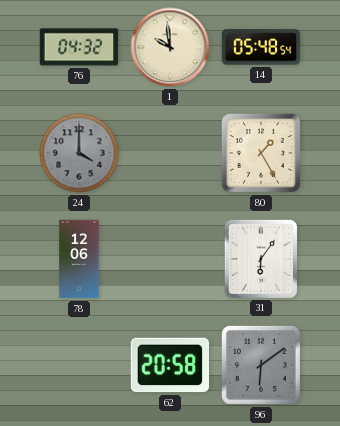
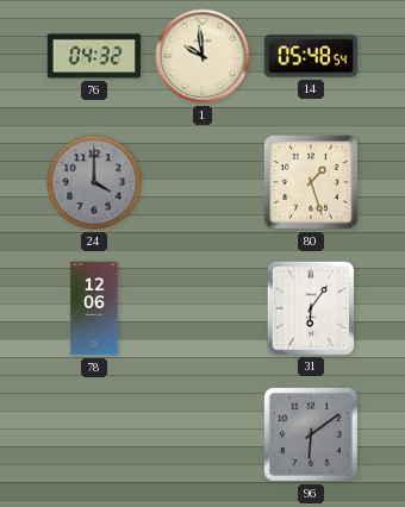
80: 1:25 -> 1:27
62: 20:58 -> none
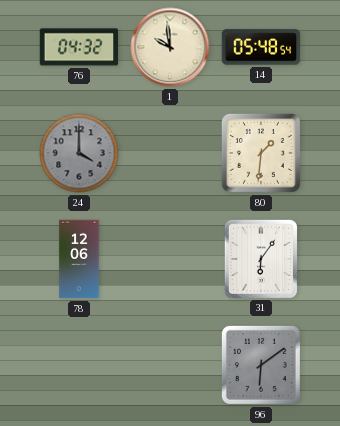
80: 1:27 -> 1:31
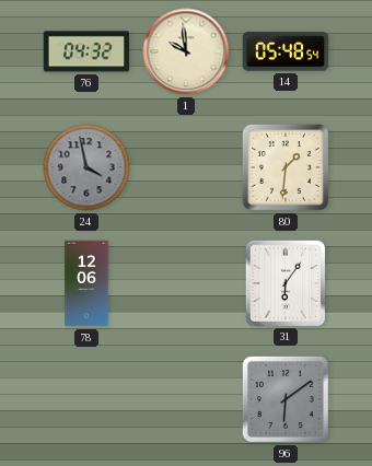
24: 4:00 -> 3:58
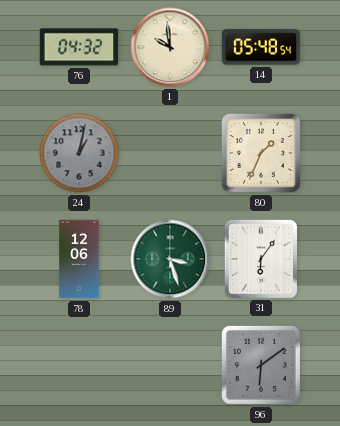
24: 3:58 -> 1:02
80: 1:31 -> 1:34
89: none -> 3:27
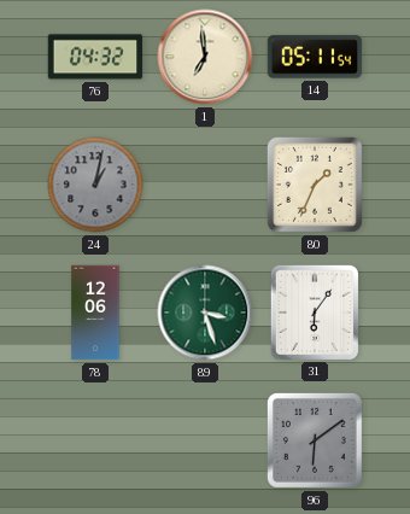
1: 9:59 -> 6:59
14: 05:48 -> 05:11
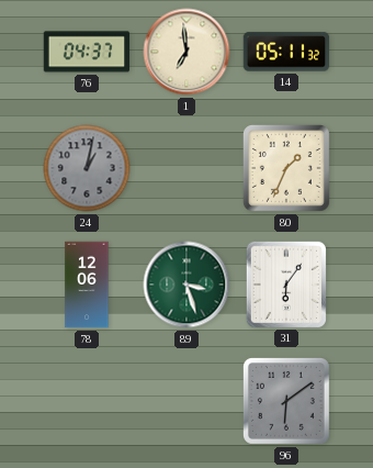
76: 04:32 -> 04:37
14: 05:11:54 -> 05:11:32
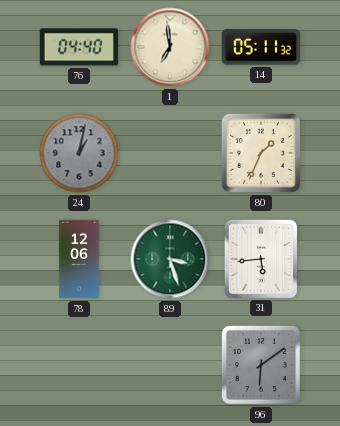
76: 04:37 -> 04:40
31: 6:06 -> 5:44
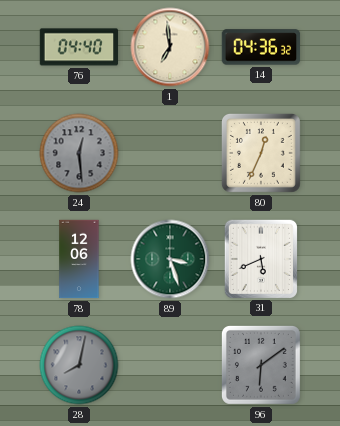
14: 05:11 -> 04:36
24: 1:02 -> 12:29
80: 1:34 -> 12:34
31: 5:44 -> 5:41
28: none -> 8:02
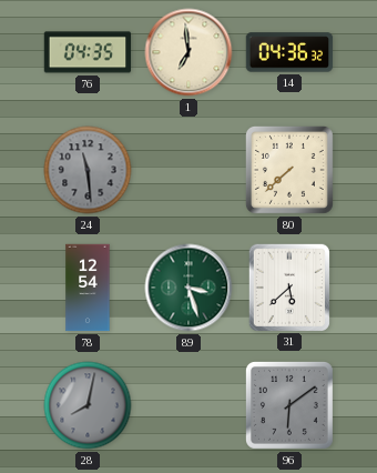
76: 04:40 -> 04:35
24: 12:29 -> 11:29
80: 12:34 -> 7:38
78: 12:06 -> 12:54
31: 5:41 -> 5:38
